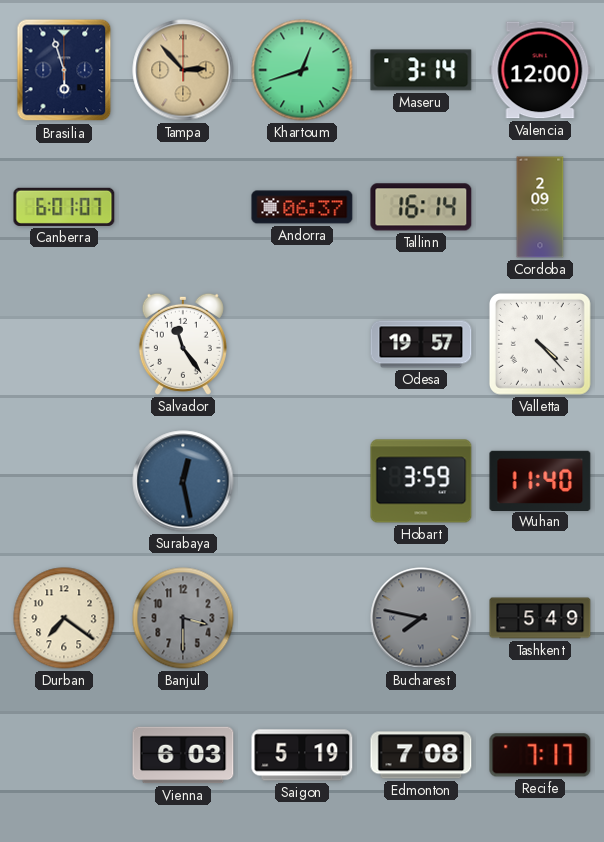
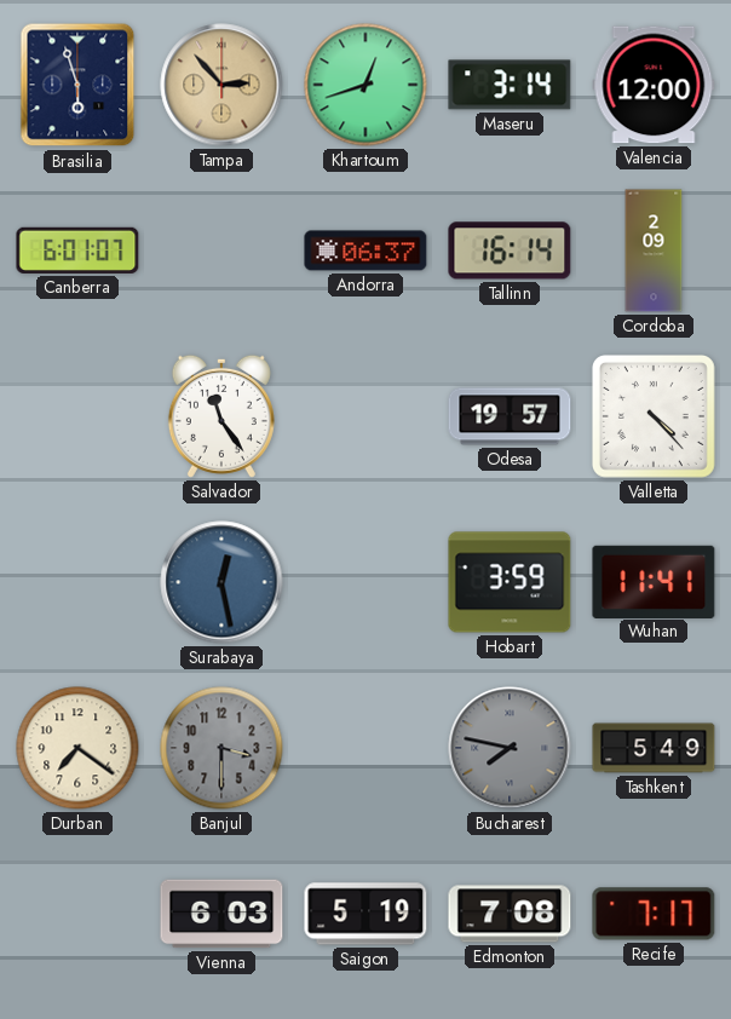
Wuhan: 11:40 -> 11:41
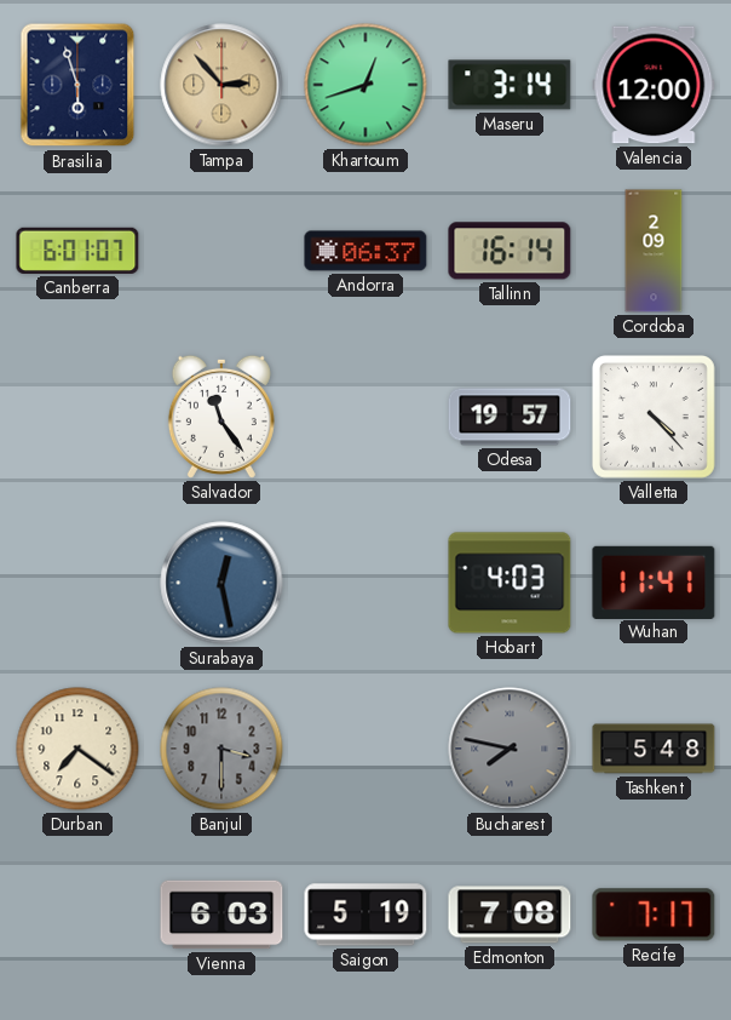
Hobart: 3:59 -> 4:03
Tashkent: 5:49 -> 5:48
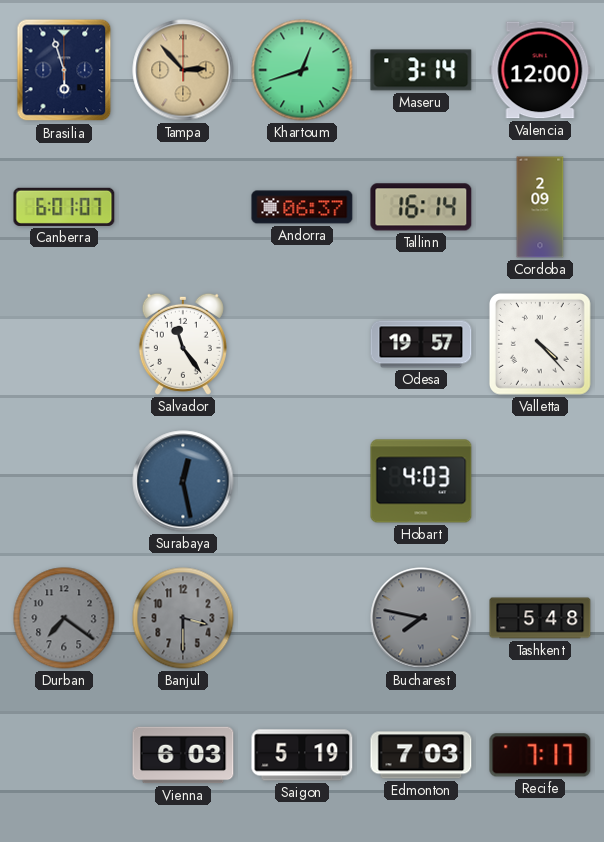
Wuhan: 11:41 -> none
Durban dial: cream -> grey
Edmonton: 7:08 -> 7:03
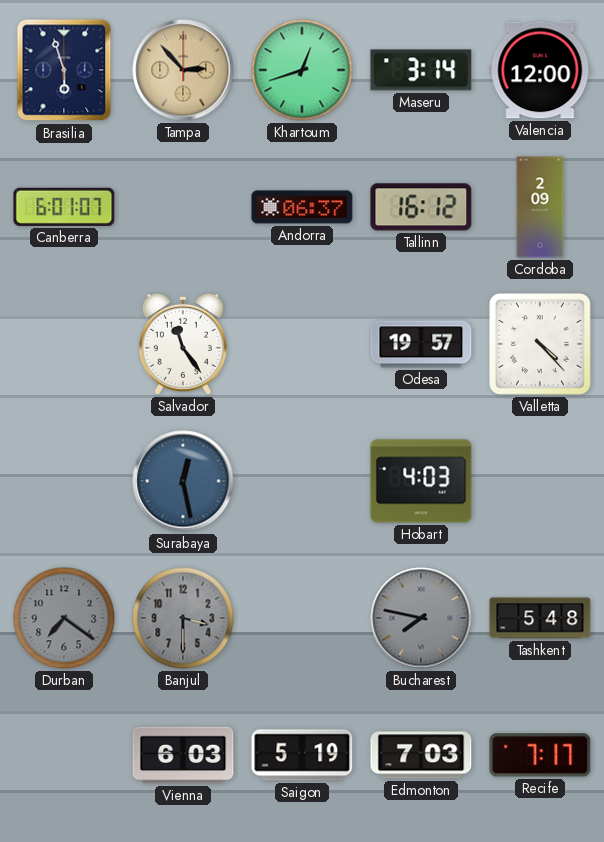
Tallinn: 16:14 -> 16:12
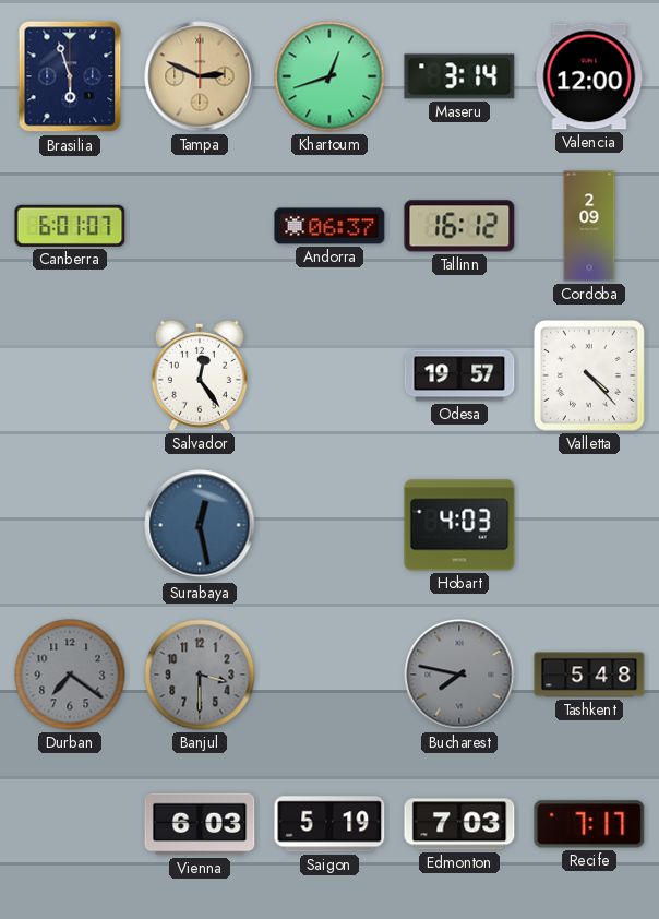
Tampa: 2:53 -> 2:49
Salvador: 11:24 -> 12:24
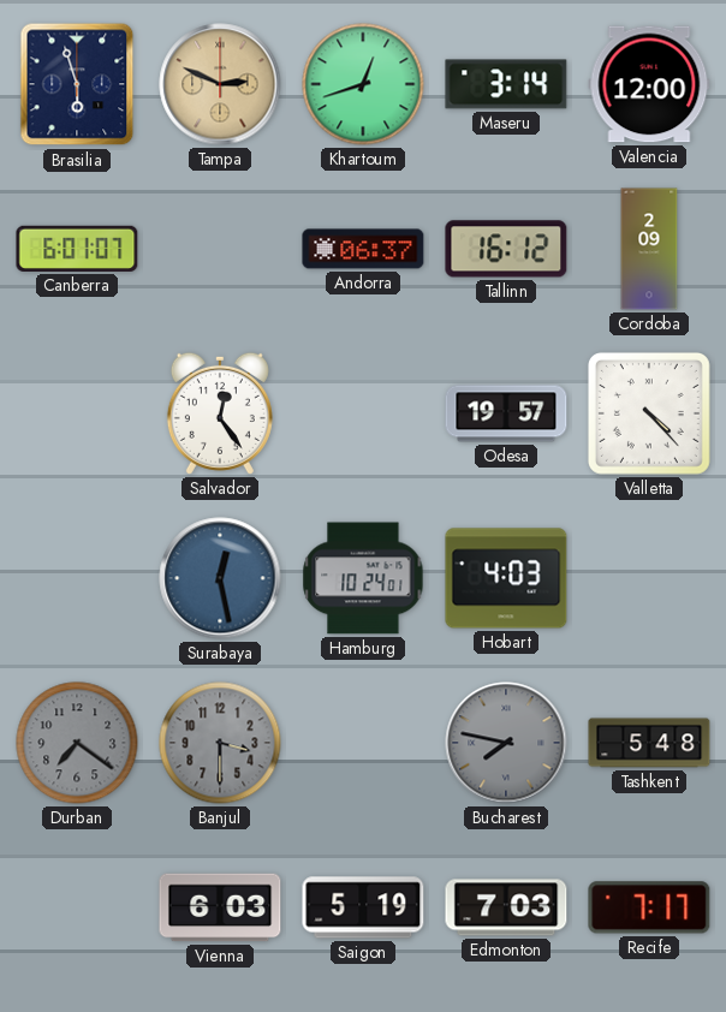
Hamburg: none -> 10:24
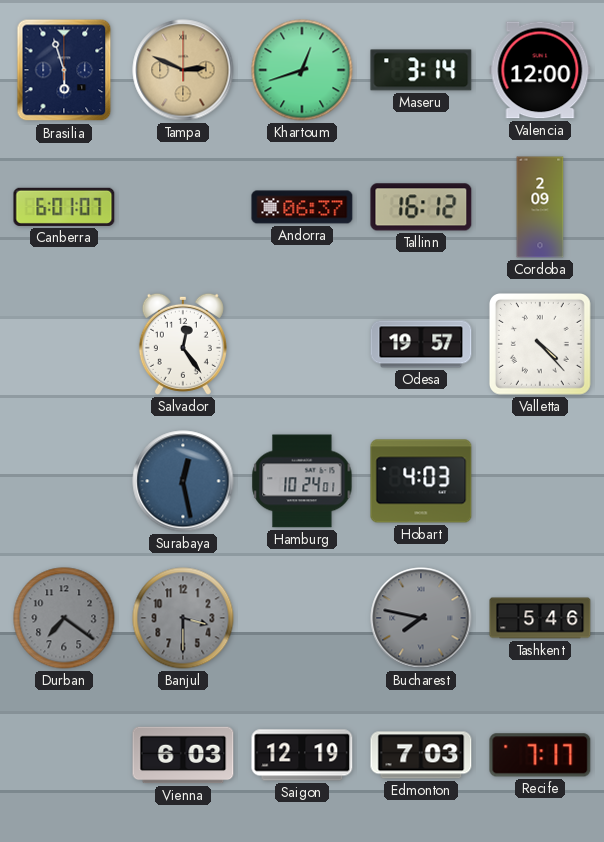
Tashkent: 5:48 -> 5:46
Saigon: 5:19 -> 12:19
